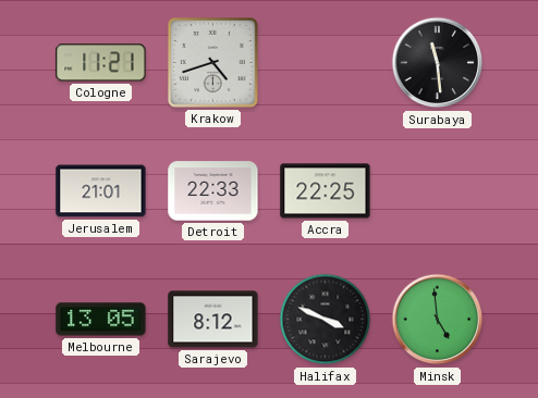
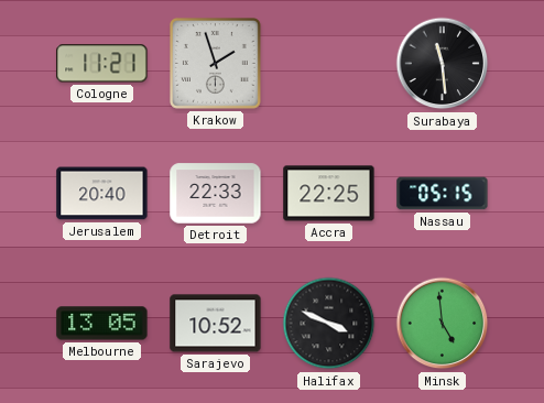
Krakow: 4:42 -> 1:57
Jerusalem: 21:01 -> 20:40
Nassau: none -> 05:15
Sarajevo: 8:12 -> 10:52
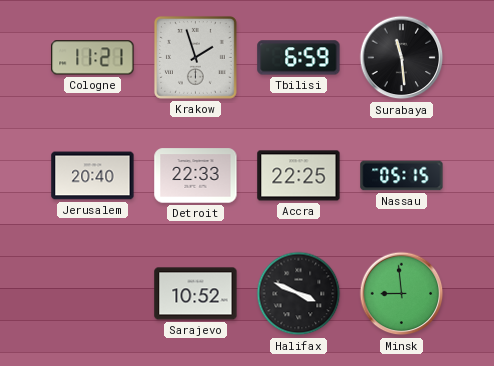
Tbilisi: none -> 6:59
Melbourne: 13:05 -> none
Minsk: 4:59 -> 8:59
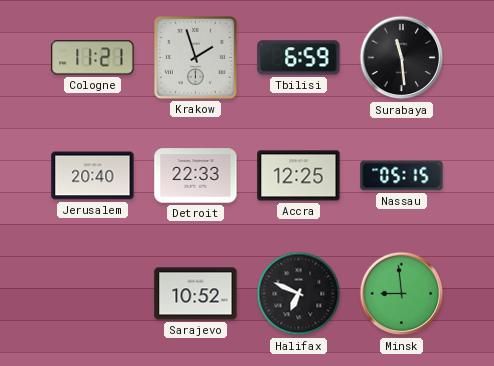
Accra: 22:25 -> 12:25
Halifax: 3:49 -> 6:49
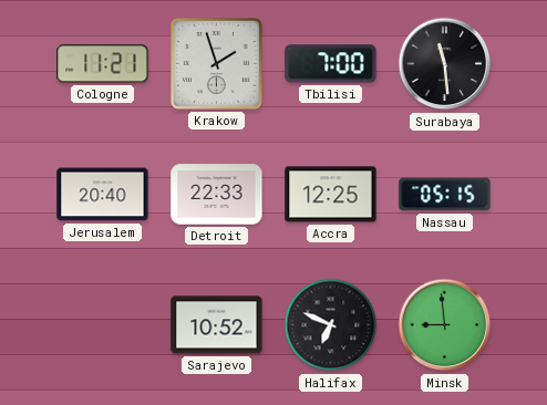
Tbilisi: 6:59 -> 7:00
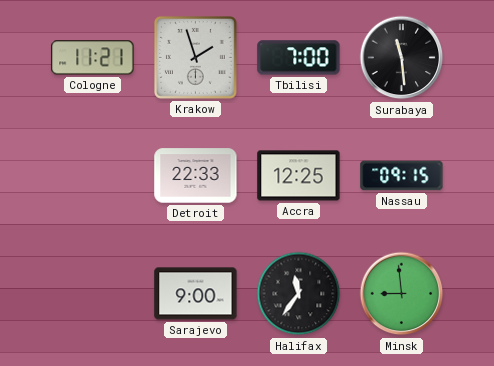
Jerusalem: 20:40 -> none
Nassau: 05:15 -> 09:15
Sarajevo: 10:52 -> 9:00
Halifax: 6:49 -> 11:36
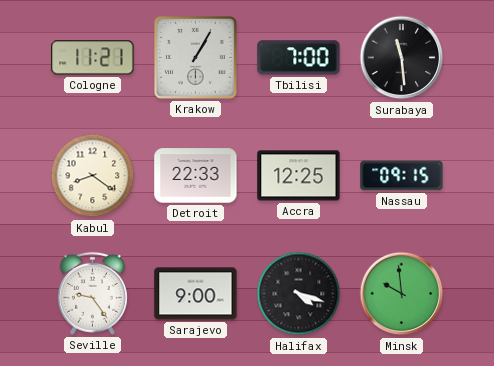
Krakow: 1:57 -> 1:05
Kabul: none -> 8:21
Seville: none -> 9:24
Halifax: 11:36 -> 4:18
Minsk: 8:59 -> 9:59
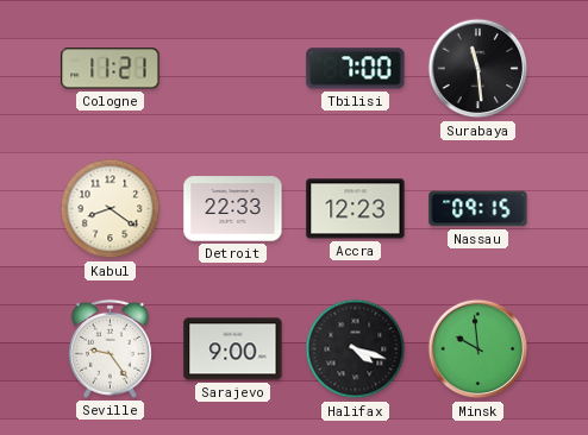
Krakow: 1:05 -> none
Accra: 12:25 -> 12:23
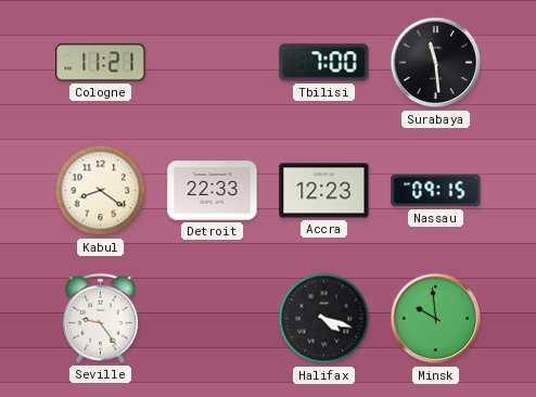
Sarajevo: 9:00 -> none
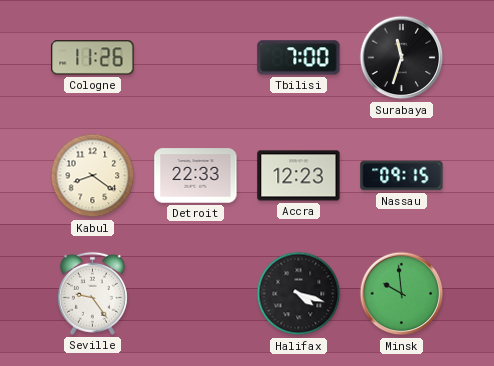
Cologne: 11:21 -> 11:26
Surabaya: 11:29 -> 11:33
